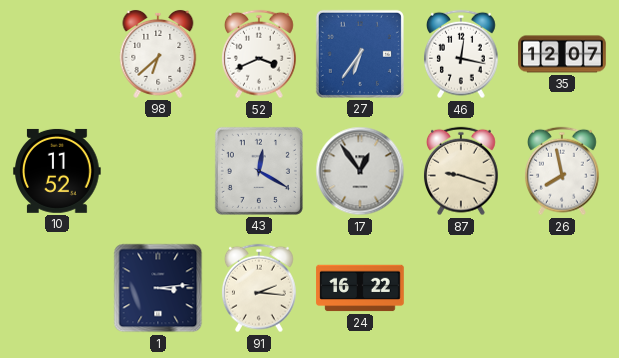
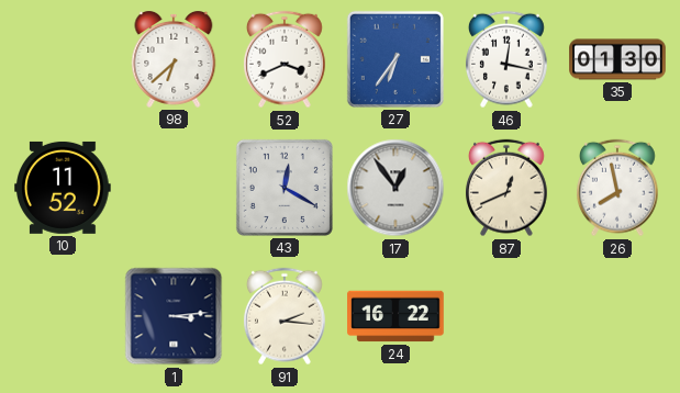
35: 12:07 -> 01:30
87: 9:18 -> 12:41
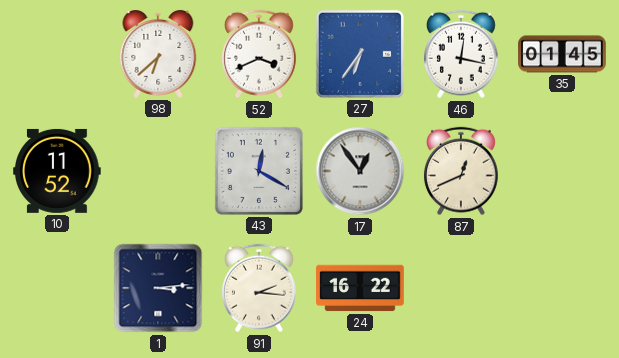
35: 01:30 -> 01:45
26: 7:58 -> none
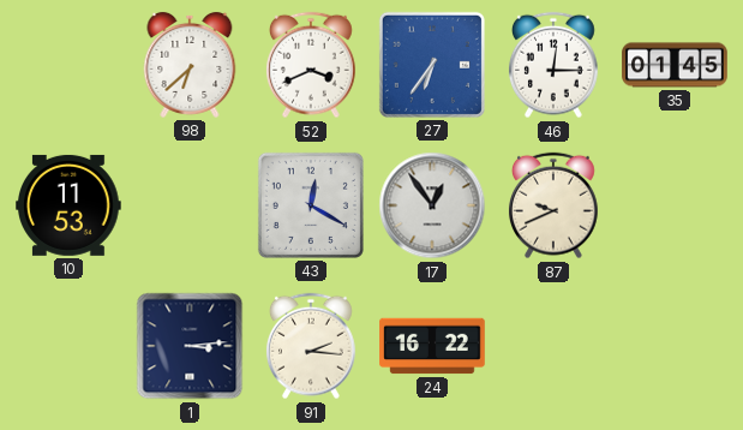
46: 12:17 -> 12:15
10: 11:52 -> 11:53
87: 12:41 -> 9:41
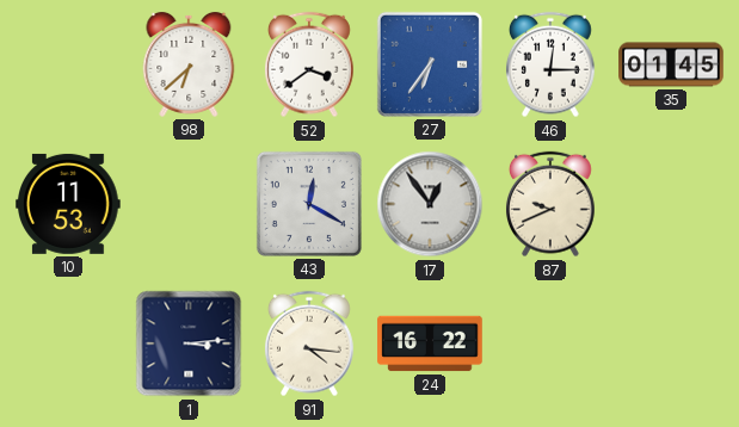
52: 3:41 -> 3:39
91: 2:16 -> 4:16
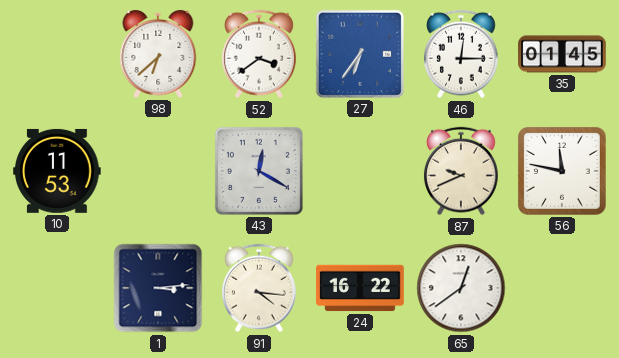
17: 12:54 -> none
56: none -> 11:47
65: none -> 12:39
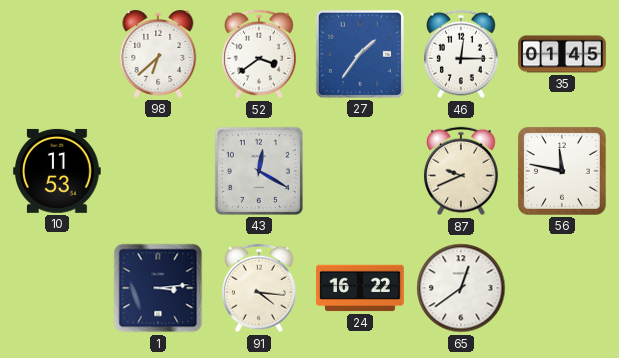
27: 6:36 -> 1:36
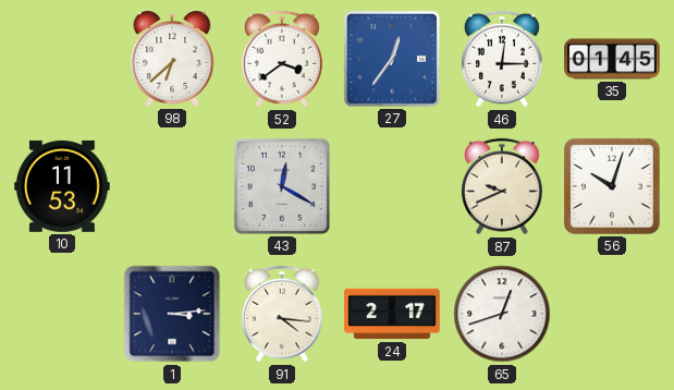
27: 1:36 -> 12:36
56: 11:47 -> 10:03
24: 16:22 -> 2:17
65: 12:39 -> 12:42
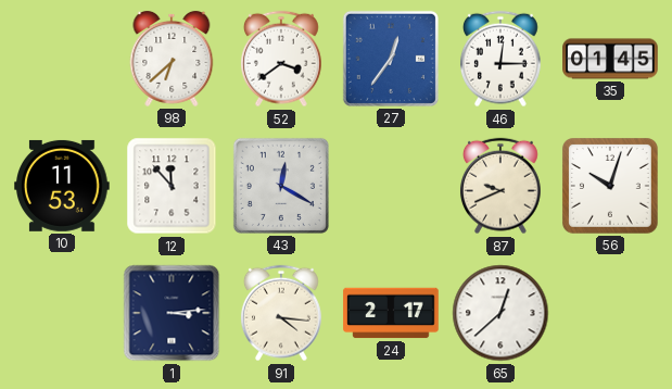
12: none -> 11:53
65: 12:42 -> 12:38
